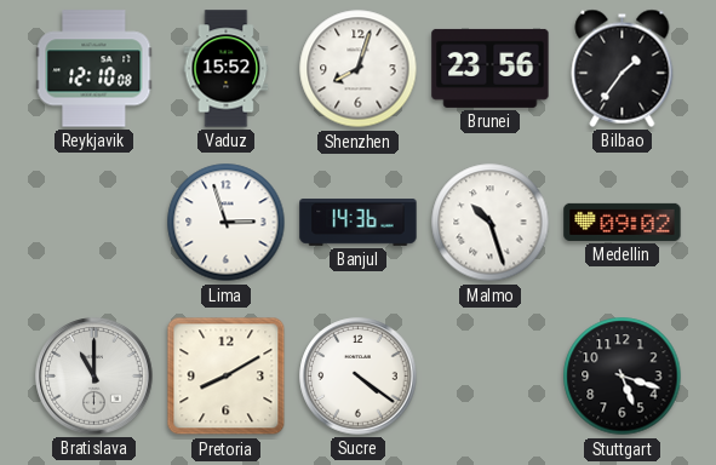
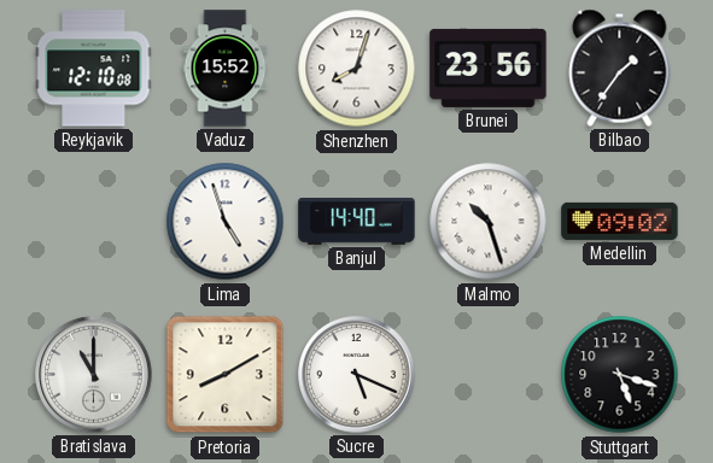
Lima: 2:57 -> 4:57
Banjul: 14:36 -> 14:40
Sucre: 4:21 -> 5:19
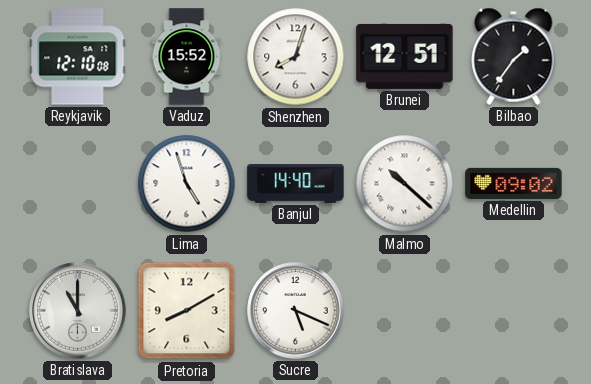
Brunei: 23:56 -> 12:51
Malmo: 10:27 -> 10:22
Stuttgart: 5:18 -> none
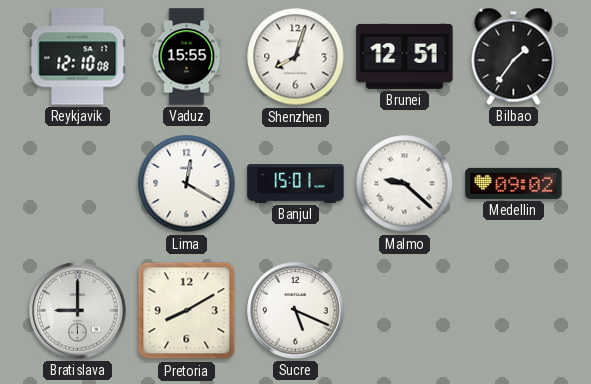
Vaduz: 15:52 -> 15:55
Lima: 4:57 -> 12:20
Banjul: 14:40 -> 15:01
Malmo: 10:22 -> 9:22
Bratislava: 11:00 -> 9:00
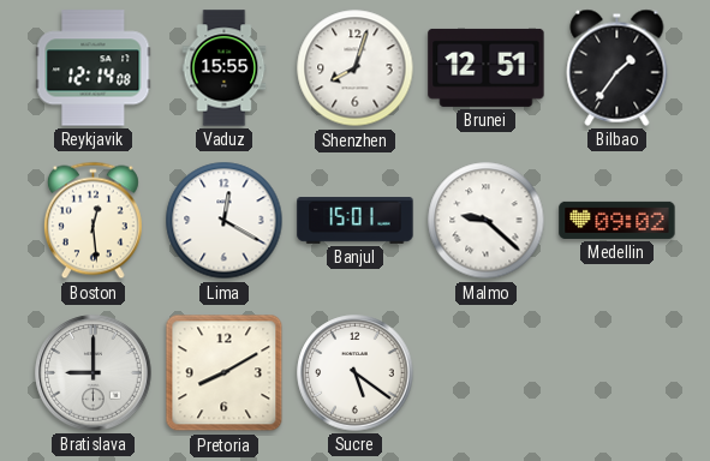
Reykjavik: 12:10 -> 12:14
Boston: none -> 12:29
Sucre: 5:19 -> 5:21
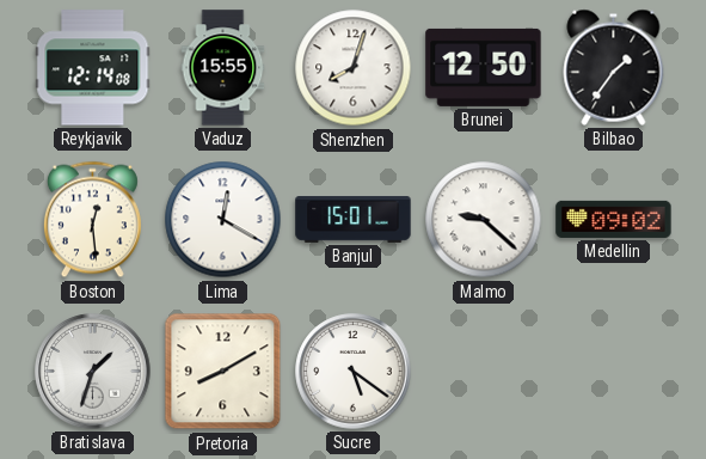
Brunei: 12:51 -> 12:50
Bratislava: 9:00 -> 1:33
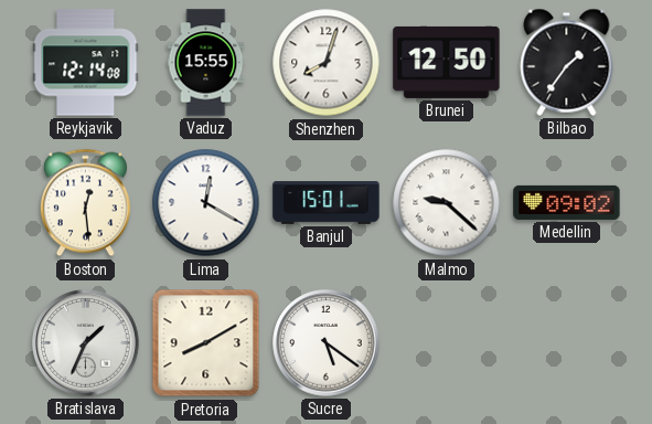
Bratislava: 1:33 -> 1:34
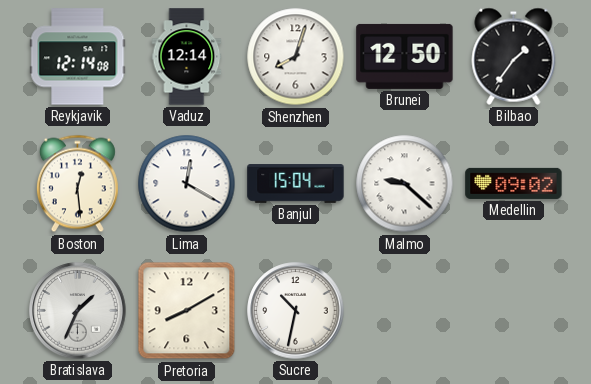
Vaduz: 15:55 -> 12:14
Banjul: 15:01 -> 15:04
Sucre: 5:21 -> 10:32
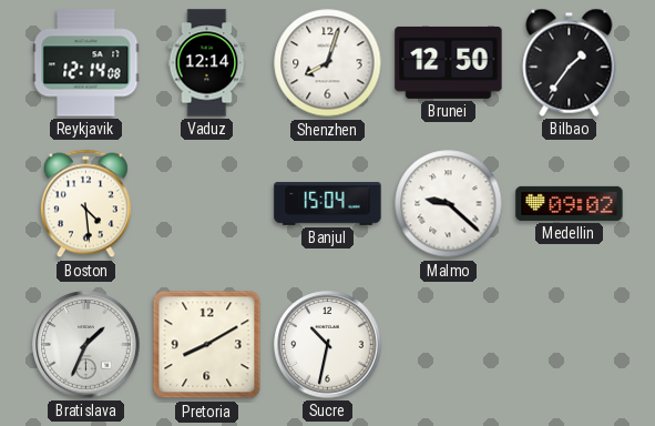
Boston: 12:29 -> 4:29
Lima: 12:20 -> none
